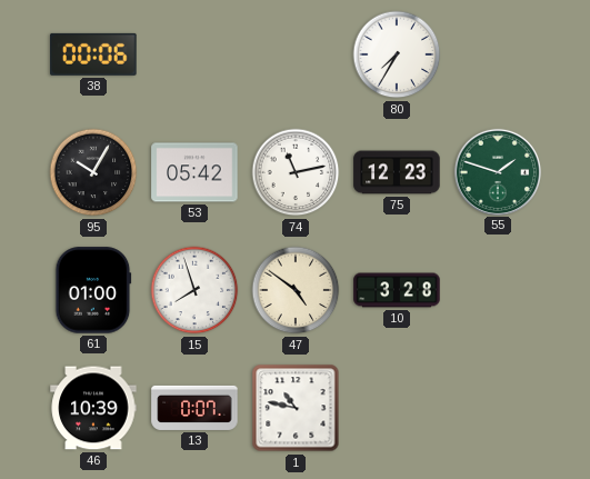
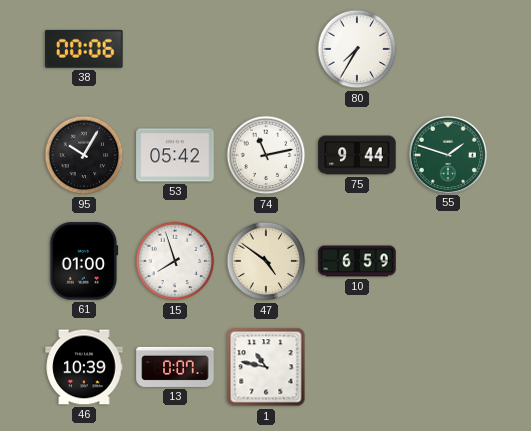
75: 12:23 -> 9:44
10: 3:28 -> 6:59
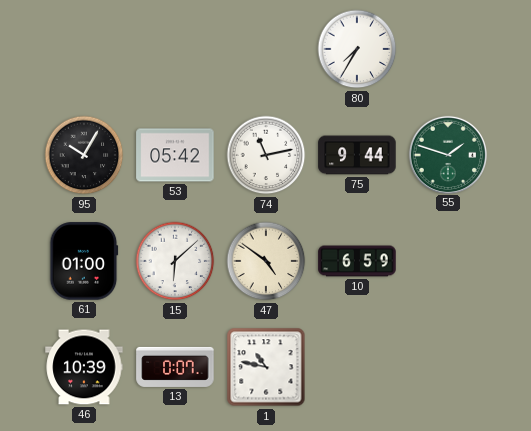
38: 00:06 -> none
15: 7:57 -> 6:08
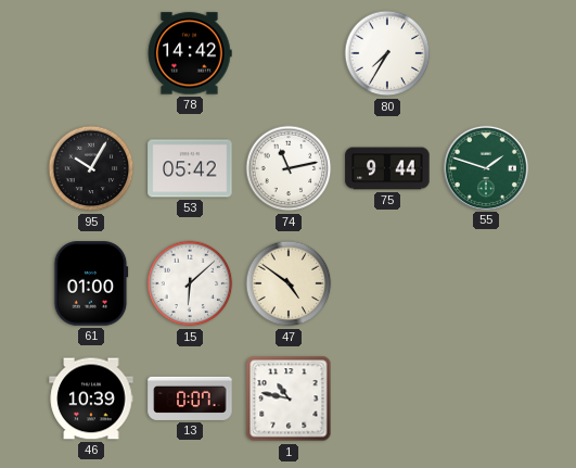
78: none -> 14:42
10: 6:59 -> none
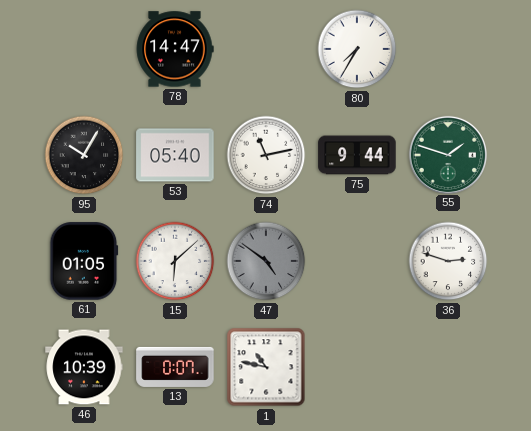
78: 14:42 -> 14:47
53: 05:42 -> 05:40
61: 01:00 -> 01:05
47 dial: cream -> grey
36: none -> 2:48
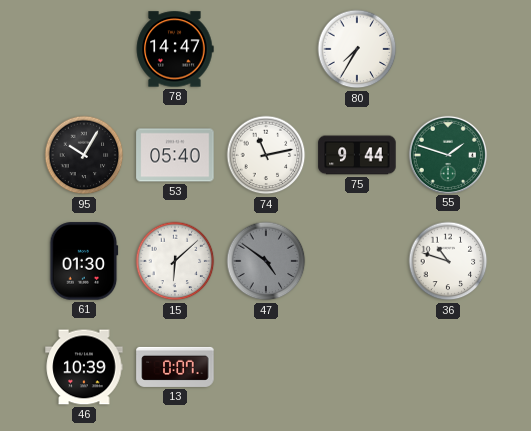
61: 01:05 -> 01:30
36: 2:48 -> 10:48
1: 10:47 -> none
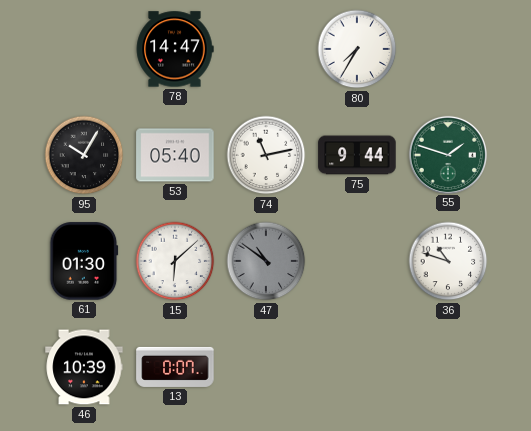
47: 4:51 -> 10:51
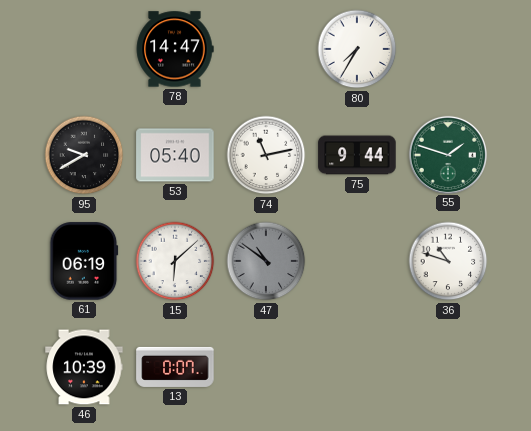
95: 10:05 -> 9:40
61: 01:30 -> 06:19
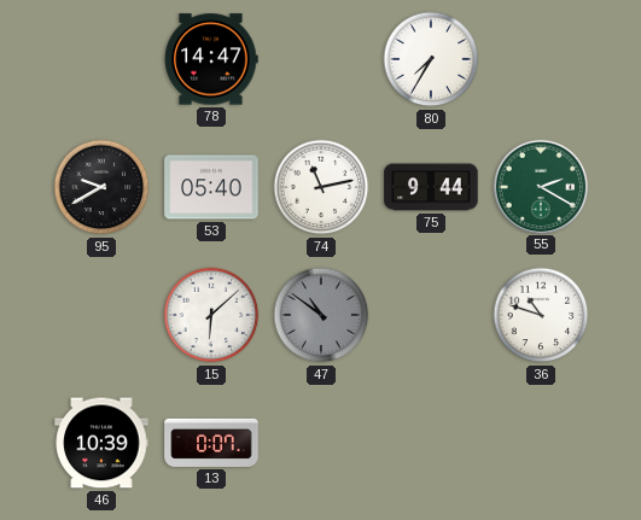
55: 1:48 -> 2:20
61: 06:19 -> none
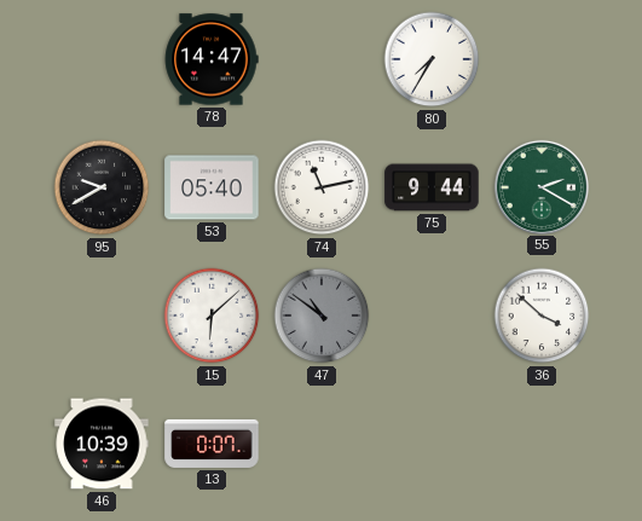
36: 10:48 -> 3:52
